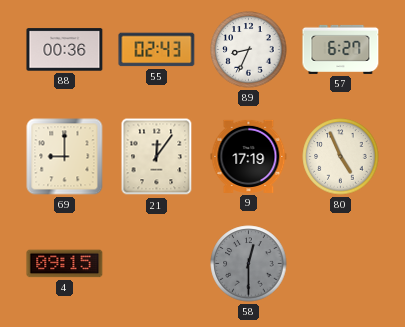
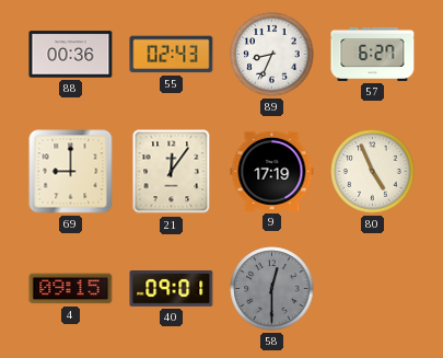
40: none -> 09:01
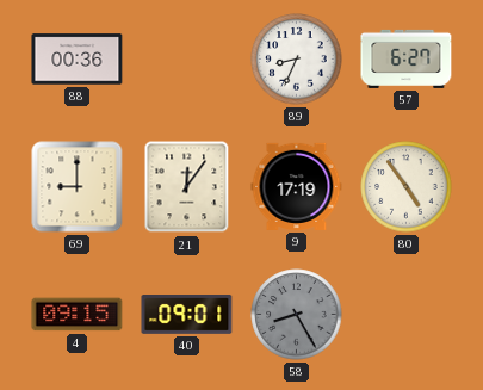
55: 02:43 -> none
80: 4:56 -> 4:54
58: 12:30 -> 8:25
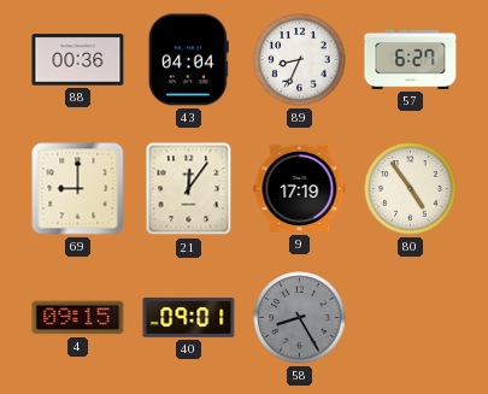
43: none -> 04:04
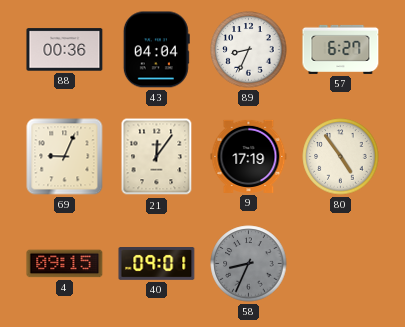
69: 9:00 -> 9:04
58: 8:25 -> 8:34
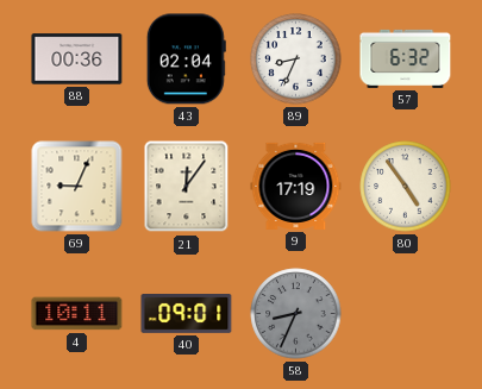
43: 04:04 -> 02:04
57: 6:27 -> 6:32
4: 09:15 -> 10:11
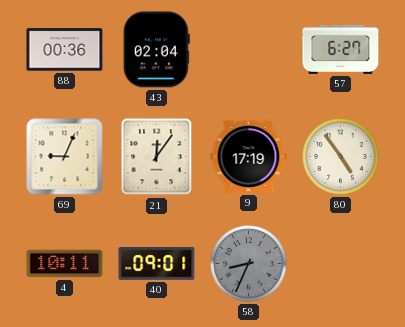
89: 8:34 -> none
57: 6:32 -> 6:27
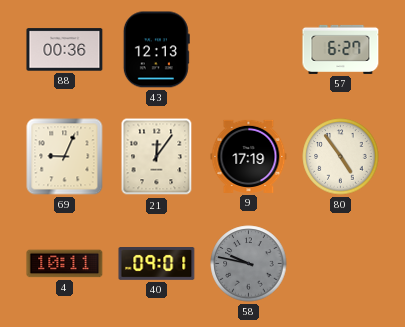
43: 02:04 -> 12:13
58: 8:34 -> 9:47
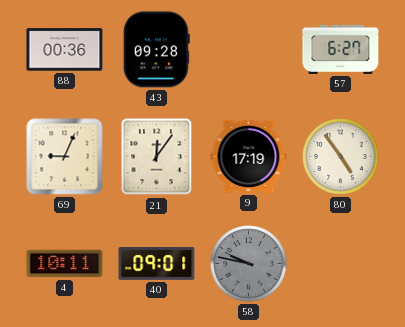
43: 12:13 -> 09:28
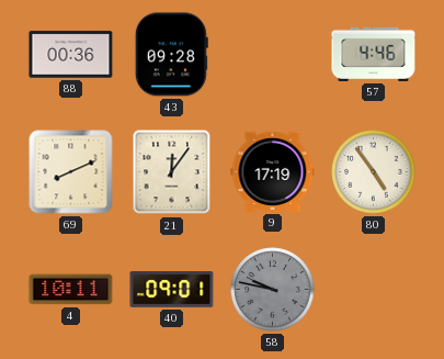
57: 6:27 -> 4:46
69: 9:04 -> 8:11
